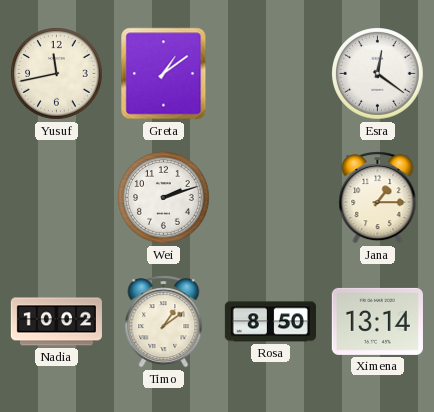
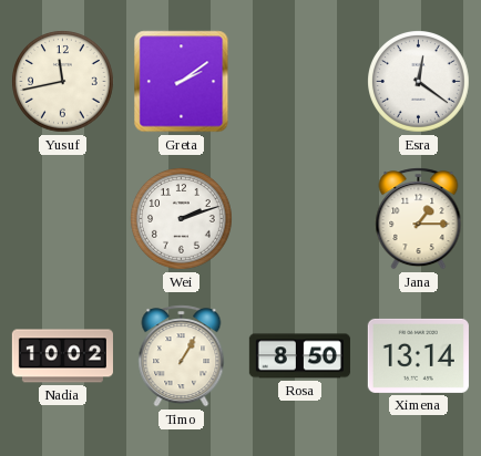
Greta: 1:09 -> 2:09
Timo: 1:09 -> 1:05
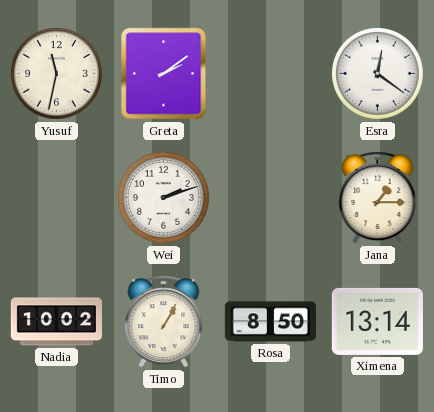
Yusuf: 11:43 -> 11:32
